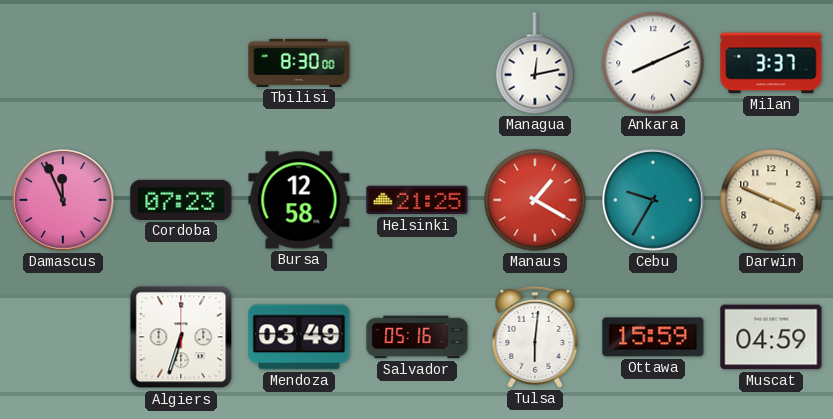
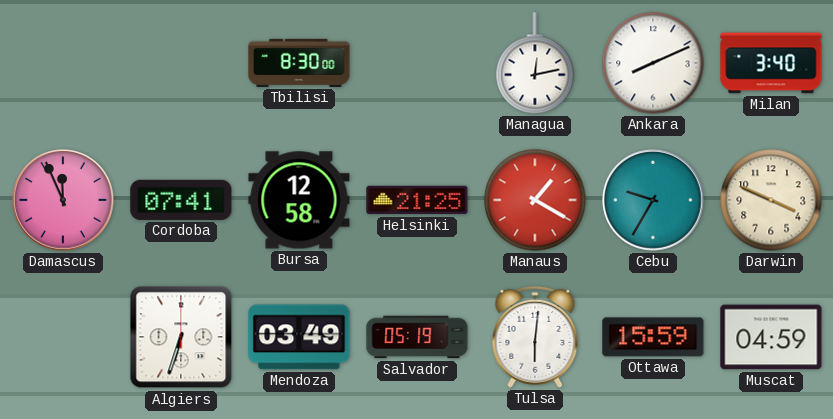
Milan: 3:37 -> 3:40
Cordoba: 07:23 -> 07:41
Salvador: 05:16 -> 05:19
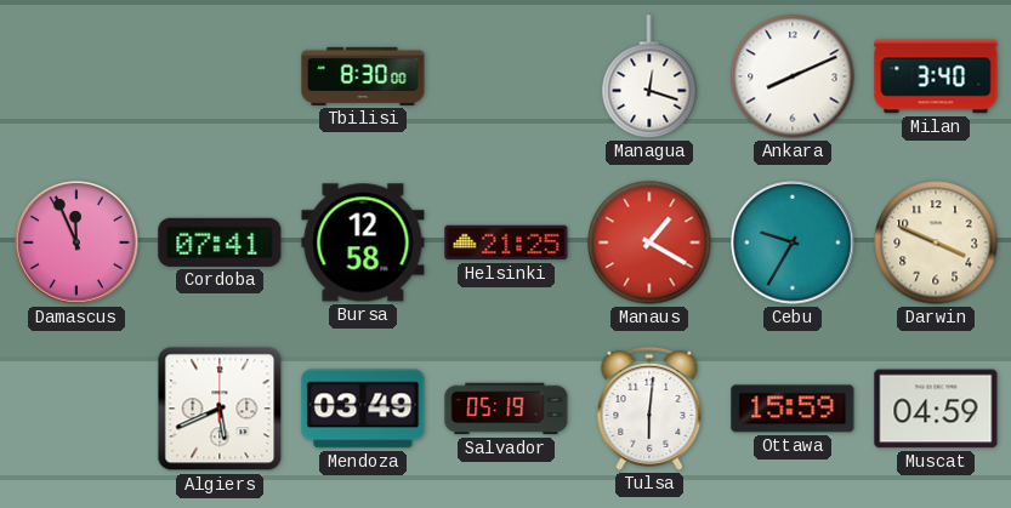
Managua: 12:13 -> 12:18
Algiers: 6:33 -> 5:41
